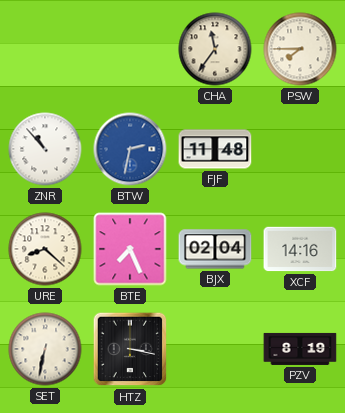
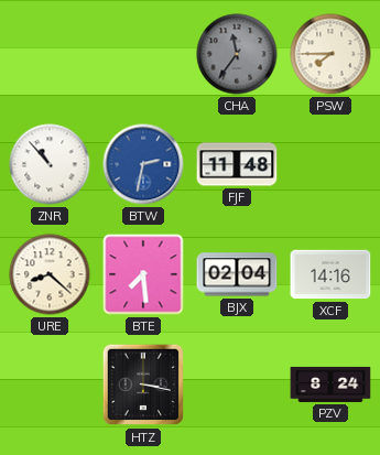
CHA dial: cream -> grey
BTE: 7:26 -> 7:29
SET: 6:32 -> none
PZV: 8:19 -> 8:24
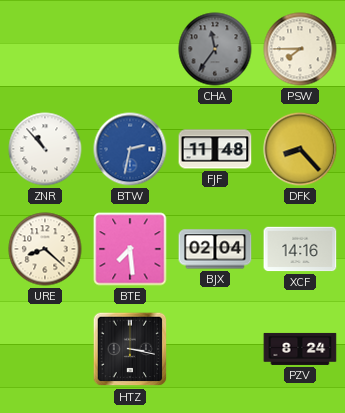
DFK: none -> 8:23
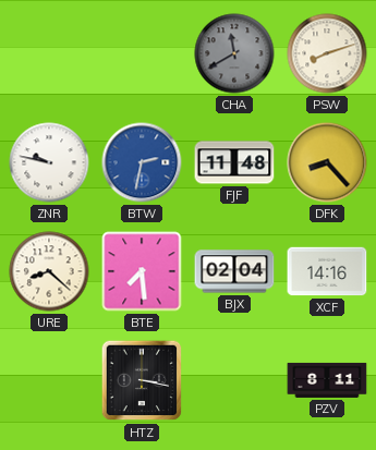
CHA: 11:36 -> 11:40
PSW: 7:45 -> 8:12
ZNR: 10:53 -> 9:47
PZV: 8:24 -> 8:11
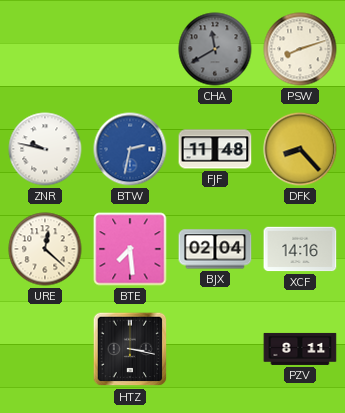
URE: 8:22 -> 12:22
